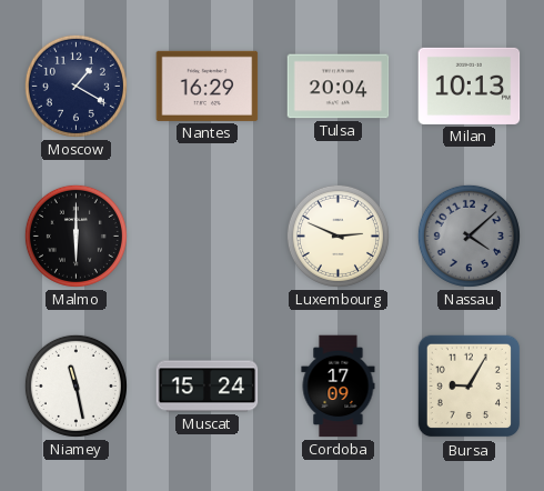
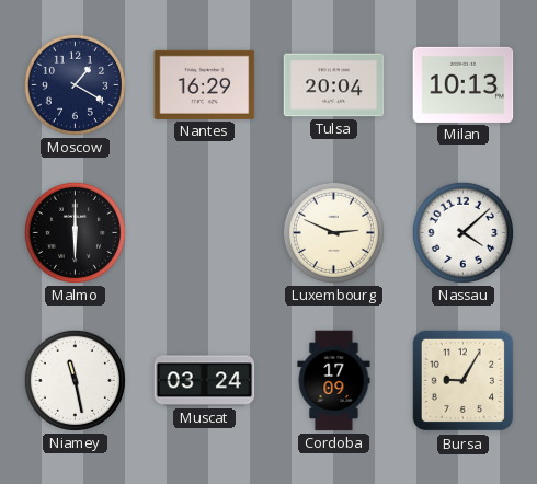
Nassau dial: grey -> white
Muscat: 15:24 -> 03:24
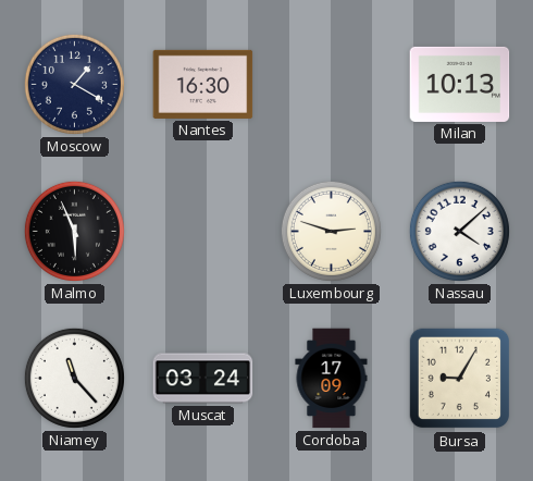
Nantes: 16:29 -> 16:30
Tulsa: 20:04 -> none
Malmo: 6:00 -> 5:56
Luxembourg: 2:49 -> 2:48
Niamey: 11:28 -> 11:23
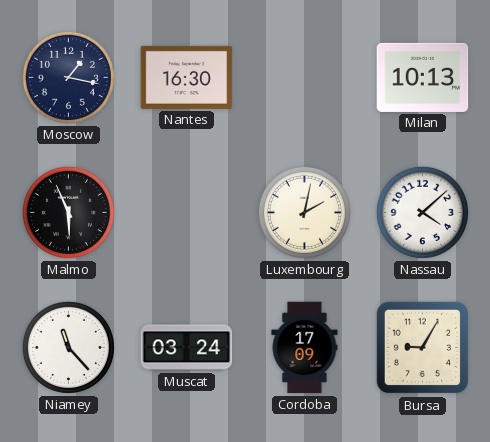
Moscow: 1:20 -> 1:17
Luxembourg: 2:48 -> 2:02
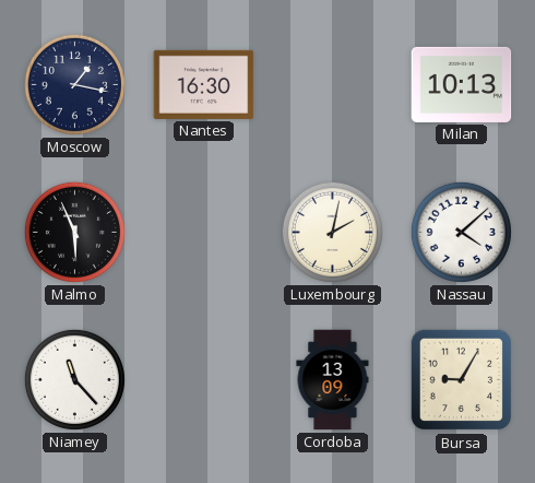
Muscat: 03:24 -> none
Cordoba: 17:09 -> 13:09
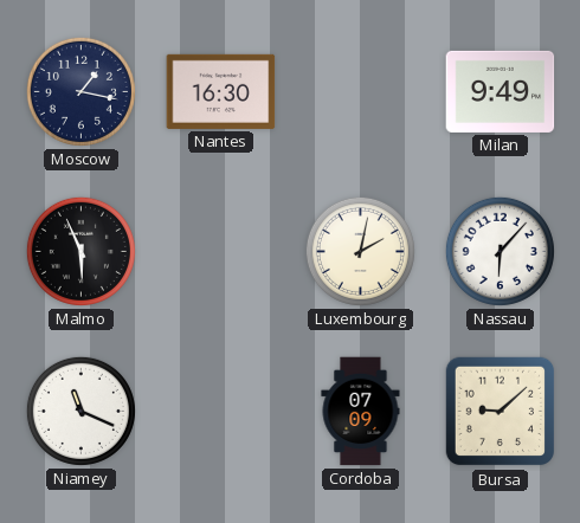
Milan: 10:13 -> 9:49
Nassau: 4:08 -> 6:07
Niamey: 11:23 -> 11:19
Cordoba: 13:09 -> 07:09
Bursa: 9:05 -> 9:08
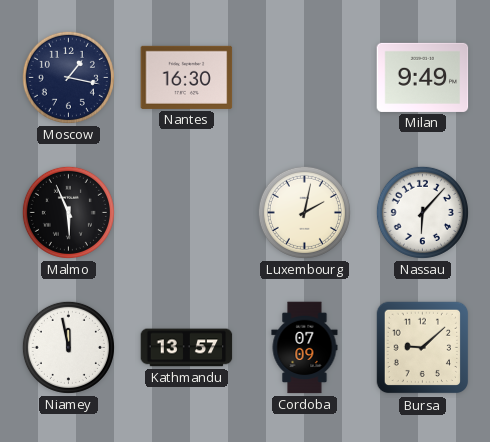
Niamey: 11:19 -> 11:58
Kathmandu: none -> 13:57
